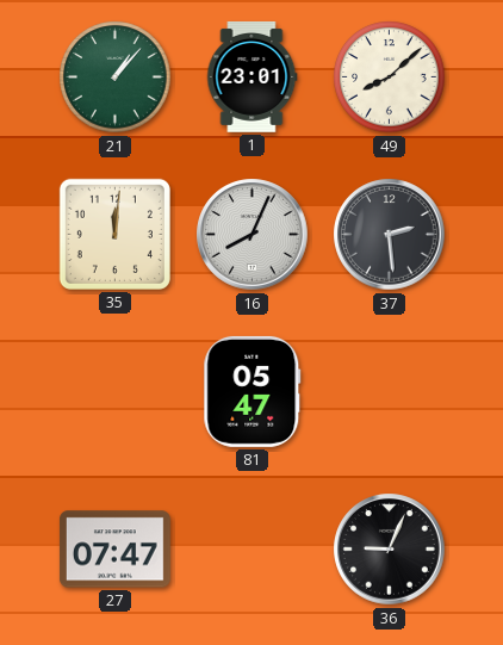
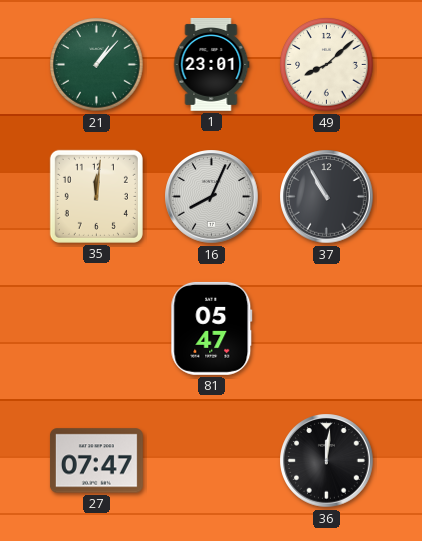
37: 2:29 -> 10:55
36: 9:04 -> 12:01
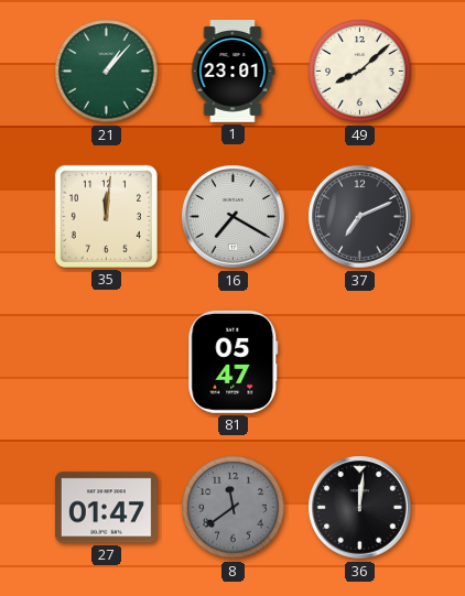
16: 8:04 -> 7:20
37: 10:55 -> 7:11
27: 07:47 -> 01:47
8: none -> 11:39
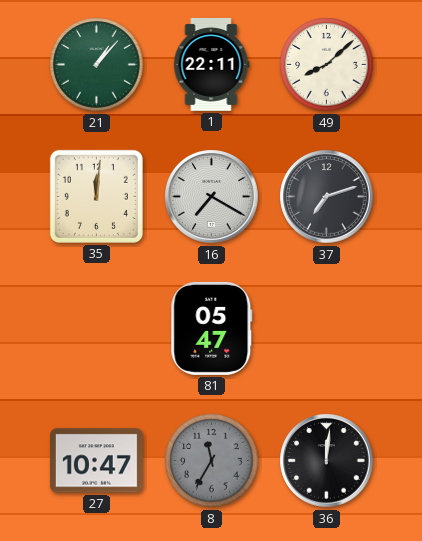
1: 23:01 -> 22:11
37: 7:11 -> 7:12
27: 01:47 -> 10:47
8: 11:39 -> 11:35
